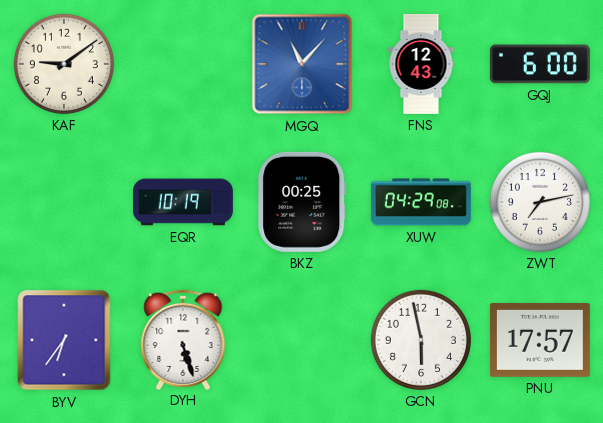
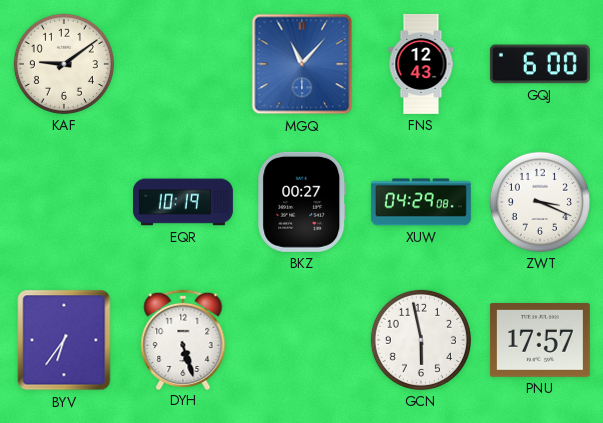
BKZ: 00:25 -> 00:27
ZWT: 7:13 -> 3:19
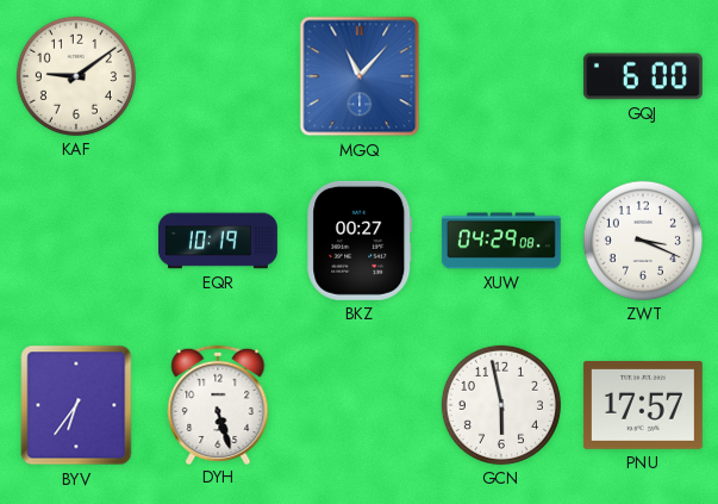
FNS: 12:43 -> none
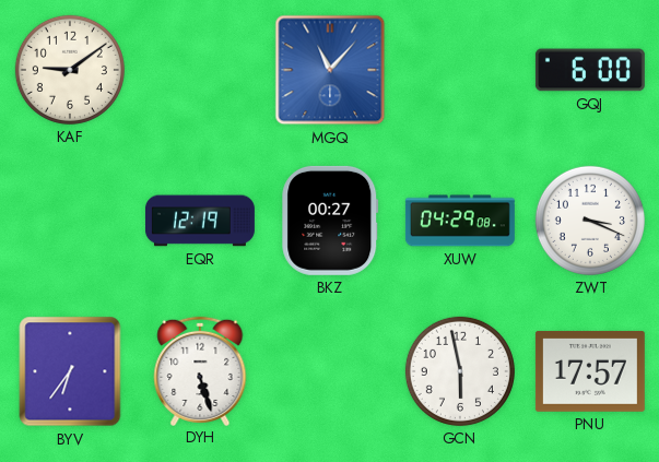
EQR: 10:19 -> 12:19
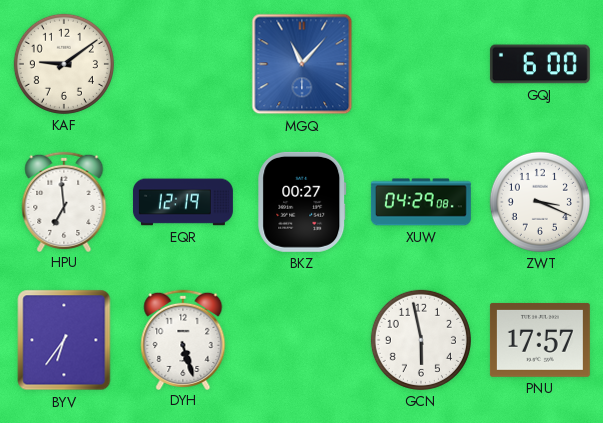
HPU: none -> 6:59
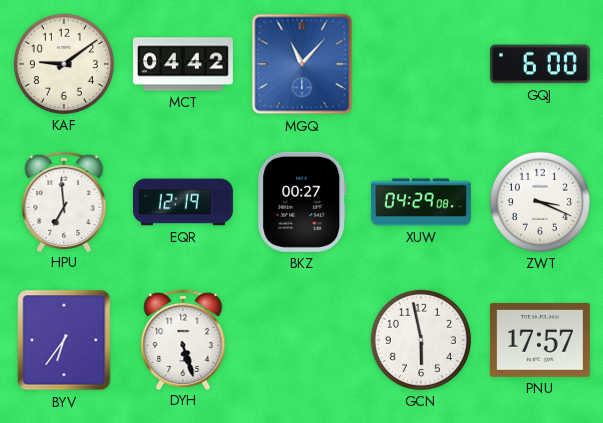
MCT: none -> 04:42
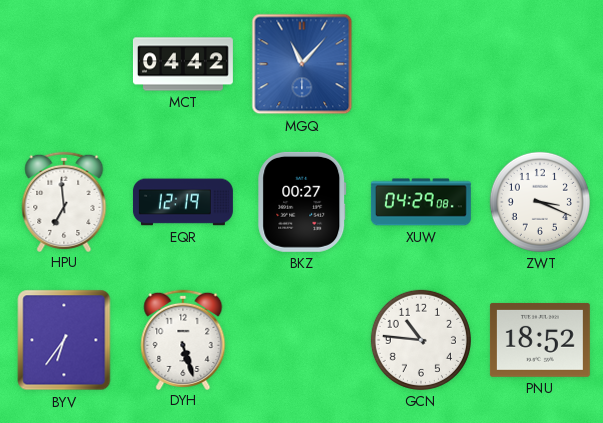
KAF: 9:09 -> none
GQJ: 6:00 -> none
GCN: 5:58 -> 10:46
PNU: 17:57 -> 18:52
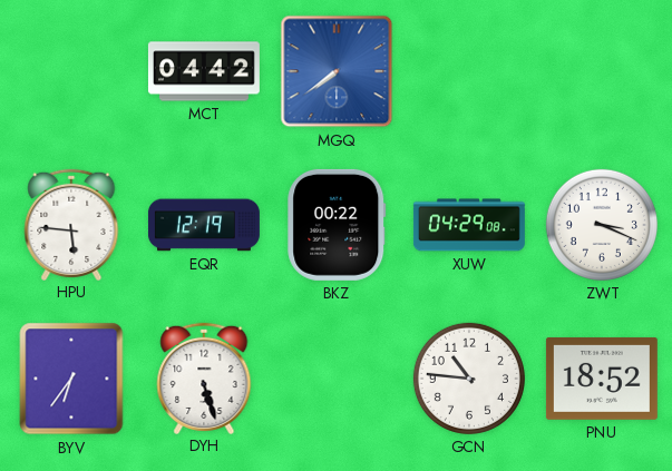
MGQ: 11:07 -> 7:39
HPU: 6:59 -> 5:46
BKZ: 00:27 -> 00:22
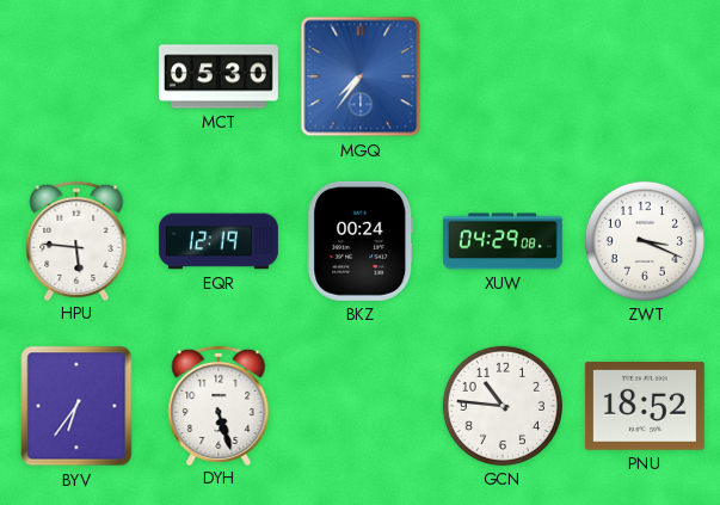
MCT: 04:42 -> 05:30
MGQ: 7:39 -> 7:36
BKZ: 00:22 -> 00:24
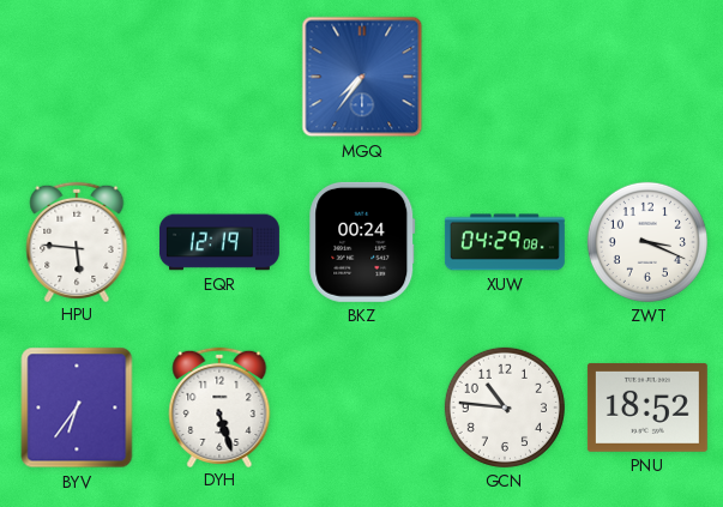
MCT: 05:30 -> none
